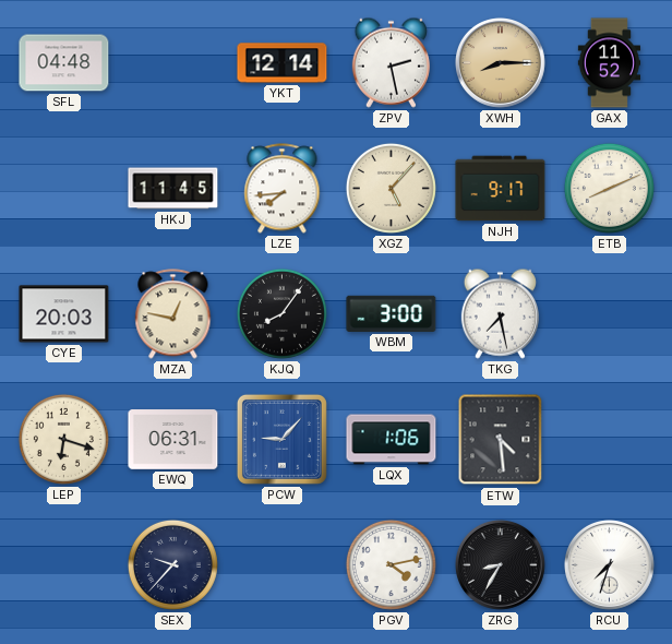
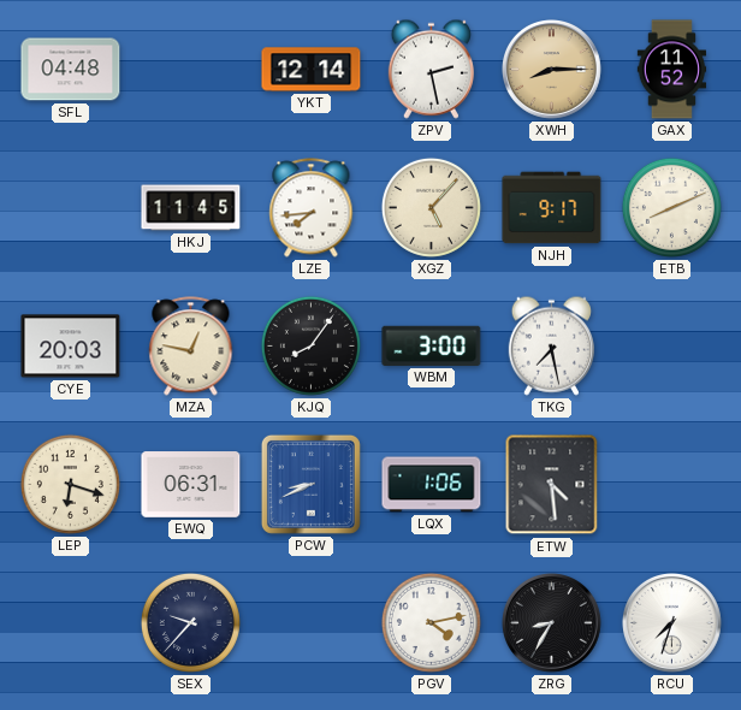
PCW: 9:07 -> 8:41
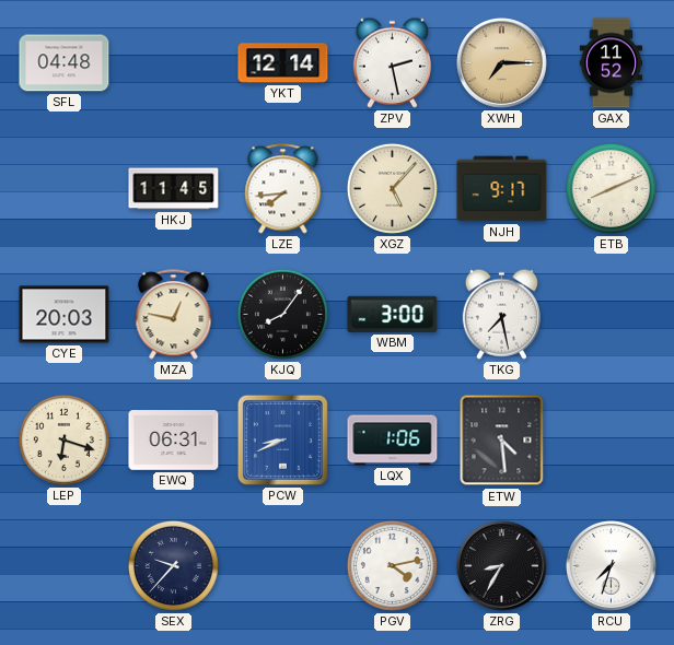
XWH: 8:15 -> 7:15
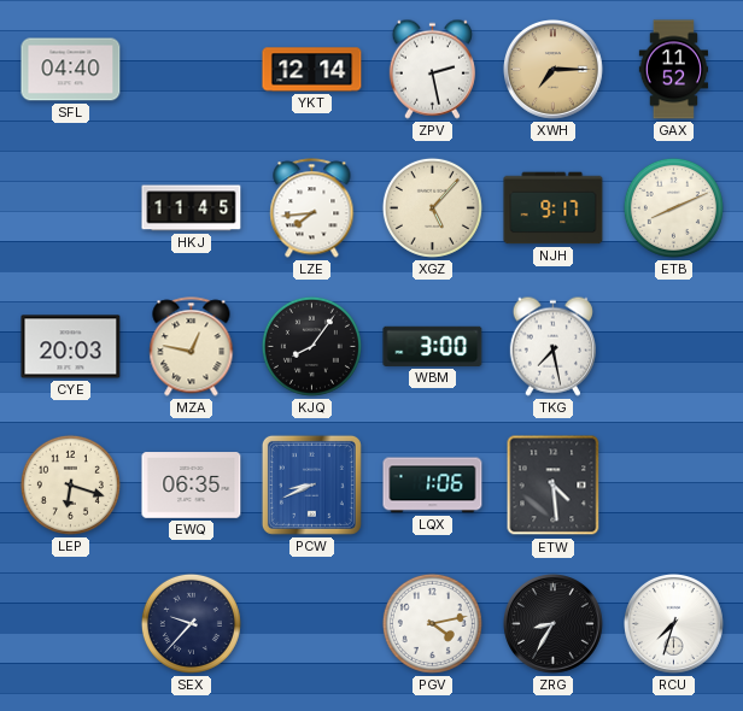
SFL: 04:48 -> 04:40
EWQ: 06:31 -> 06:35
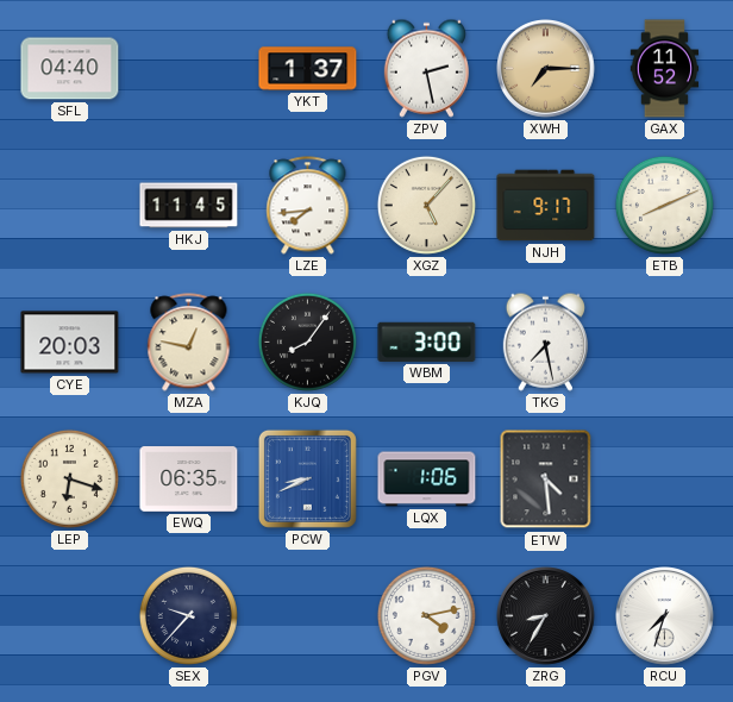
YKT: 12:14 -> 1:37
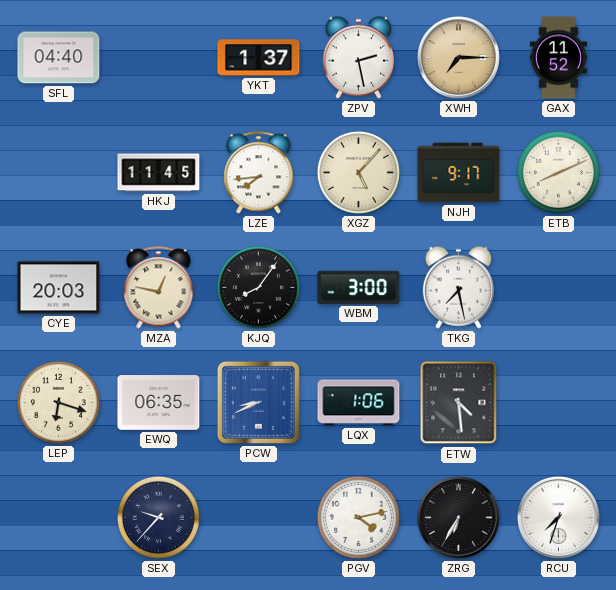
ZRG: 8:35 -> 6:35
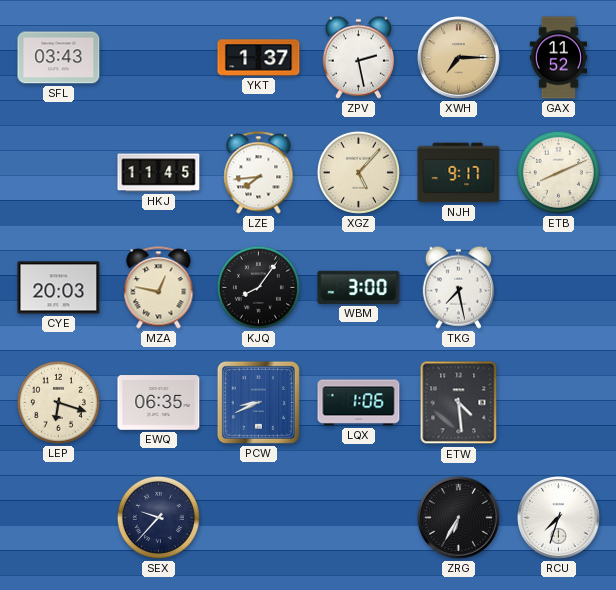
SFL: 04:40 -> 03:43
PGV: 4:13 -> none
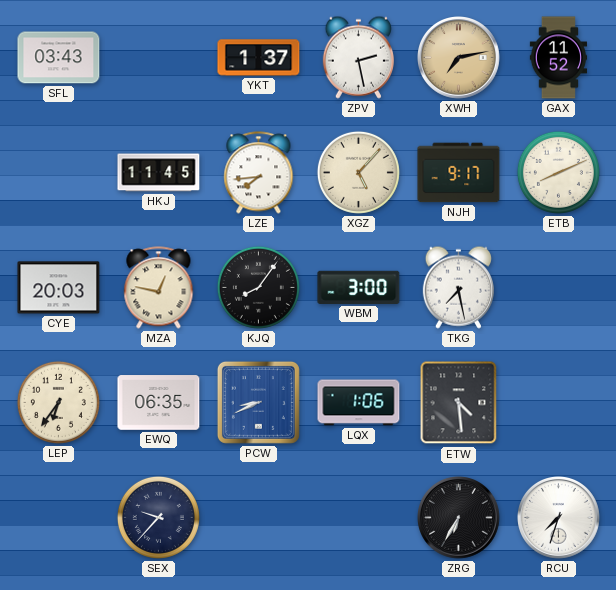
XWH: 7:15 -> 7:13
LEP: 6:18 -> 6:36
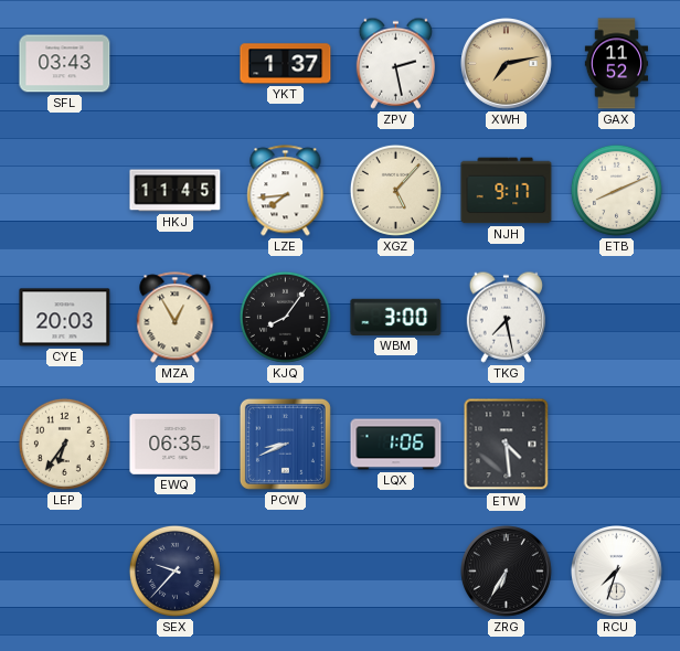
MZA: 12:47 -> 12:55
